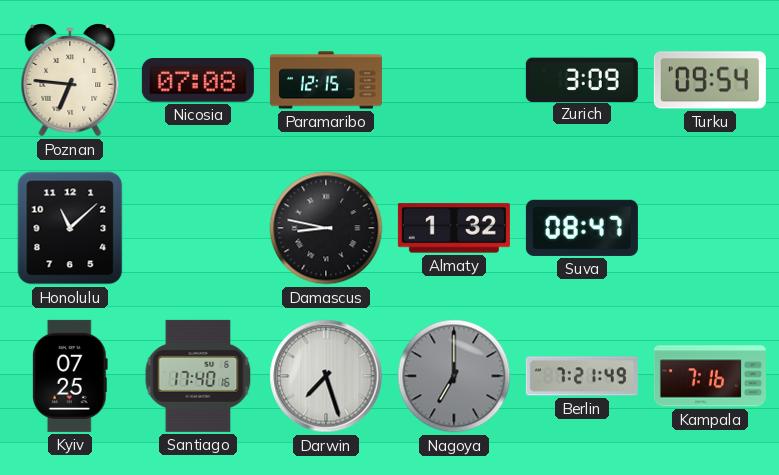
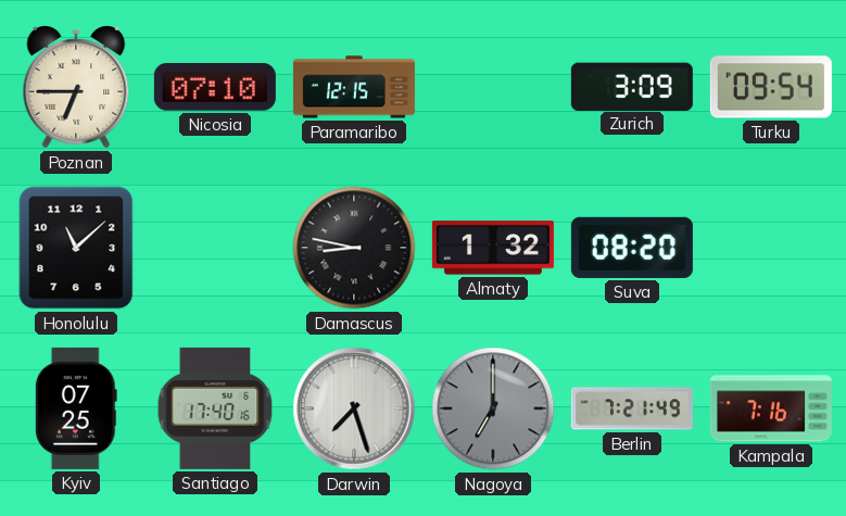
Poznan: 6:46 -> 6:45
Nicosia: 07:08 -> 07:10
Suva: 08:47 -> 08:20
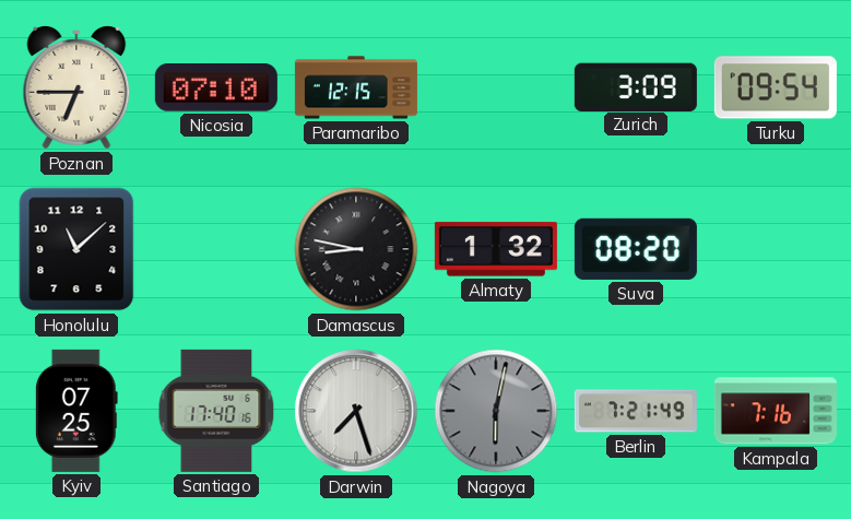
Nagoya: 7:00 -> 6:02
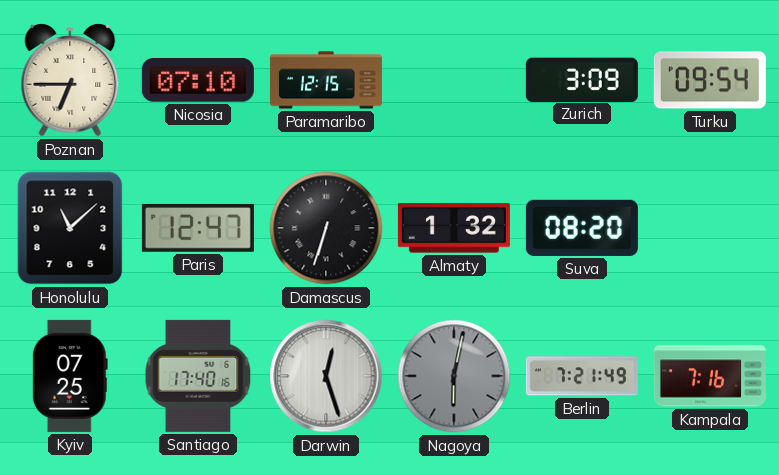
Paris: none -> 12:47
Damascus: 8:47 -> 6:33
Darwin: 7:27 -> 12:27
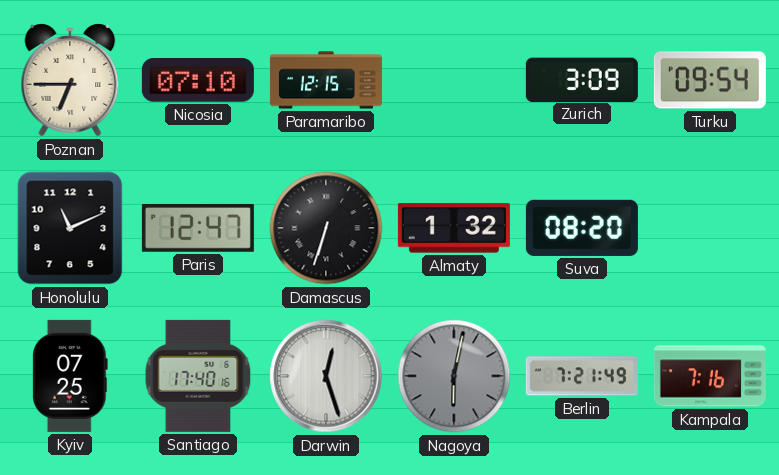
Honolulu: 11:08 -> 11:11
